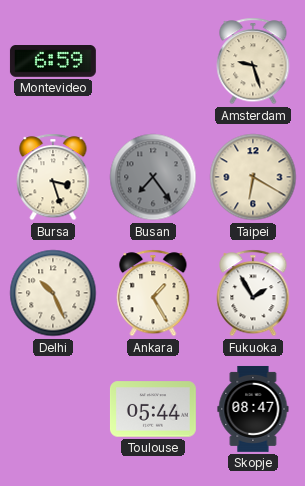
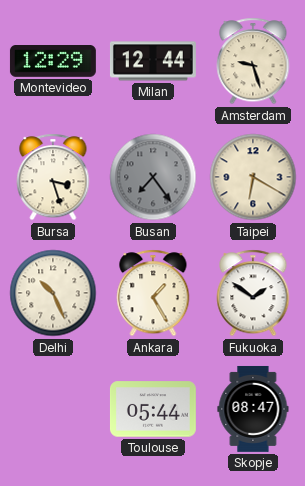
Montevideo: 6:59 -> 12:29
Milan: none -> 12:44
Fukuoka: 1:55 -> 1:51
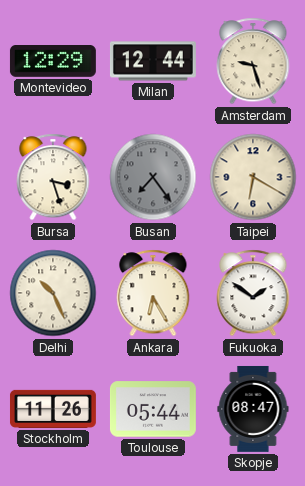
Ankara: 1:25 -> 6:25
Stockholm: none -> 11:26
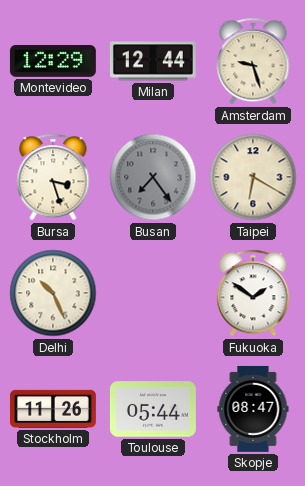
Ankara: 6:25 -> none
